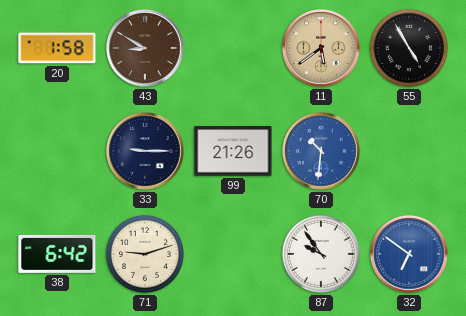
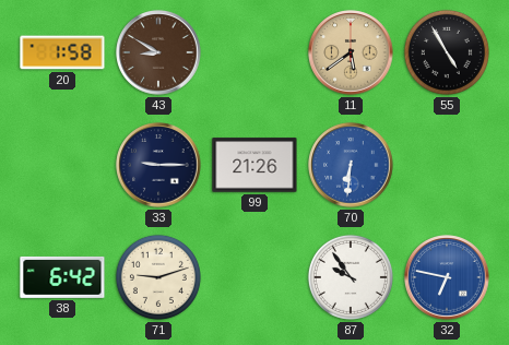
70: 10:31 -> 6:31
32: 6:51 -> 6:47
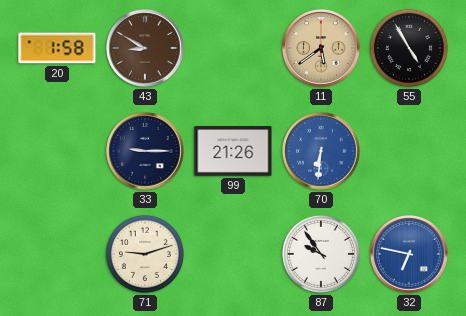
38: 6:42 -> none
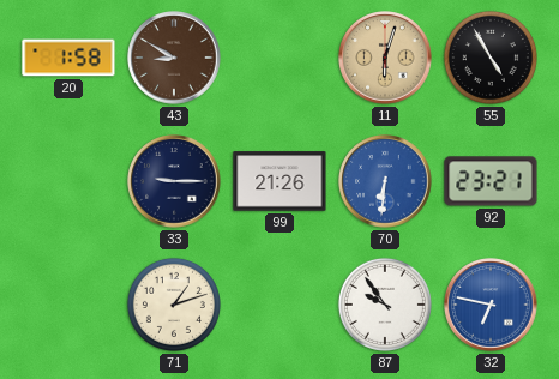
11: 5:39 -> 6:03
92: none -> 23:21
71: 9:12 -> 1:12
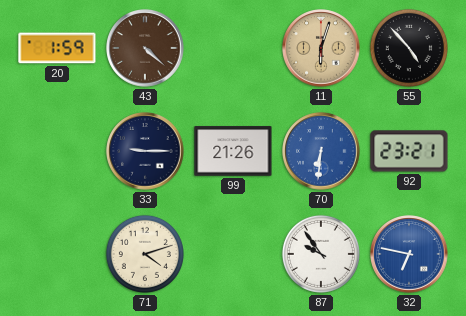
20: 1:58 -> 1:59
43: 8:50 -> 4:22
55: 4:55 -> 4:53
71: 1:12 -> 4:12
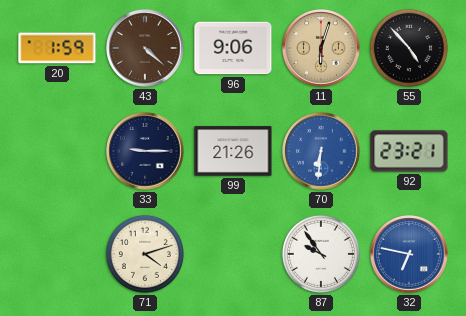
96: none -> 9:06
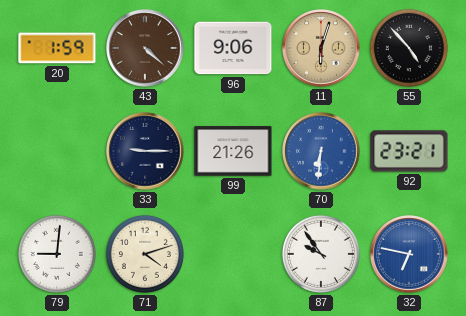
79: none -> 9:01
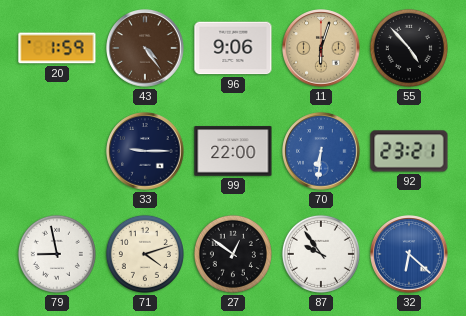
43: 4:22 -> 4:24
99: 21:26 -> 22:00
79: 9:01 -> 8:58
27: none -> 12:51
32: 6:47 -> 6:22
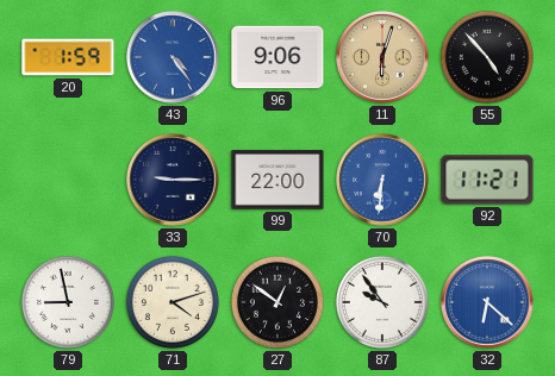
43 dial: brown -> blue
92: 23:21 -> 11:21
